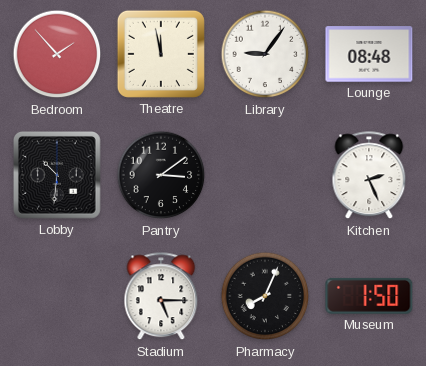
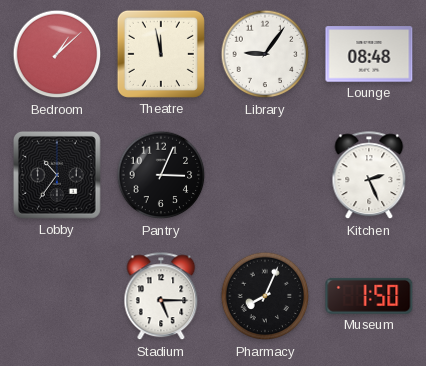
Bedroom: 1:53 -> 1:08
Lobby: 10:31 -> 10:36
Pantry: 3:09 -> 3:04
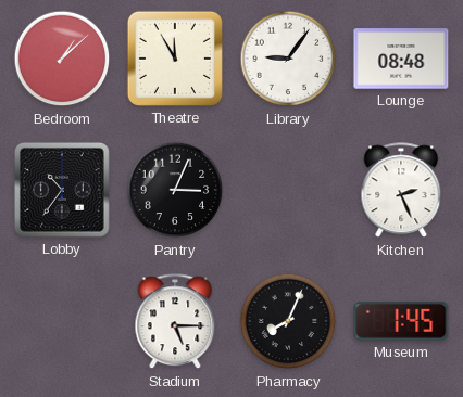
Theatre: 11:58 -> 11:55
Museum: 1:50 -> 1:45
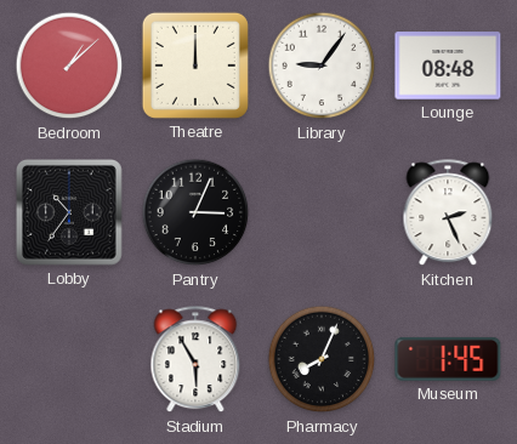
Theatre: 11:55 -> 12:00
Stadium: 5:15 -> 5:55
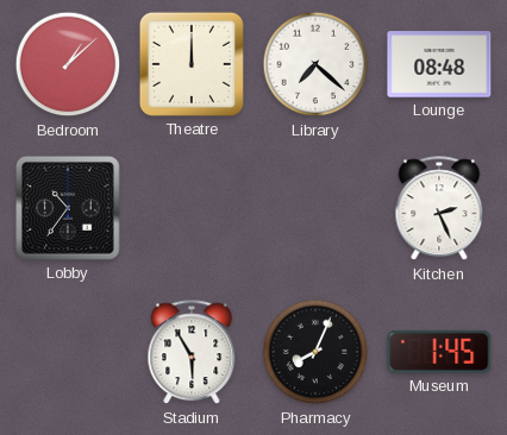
Library: 9:06 -> 7:22
Pantry: 3:04 -> none
